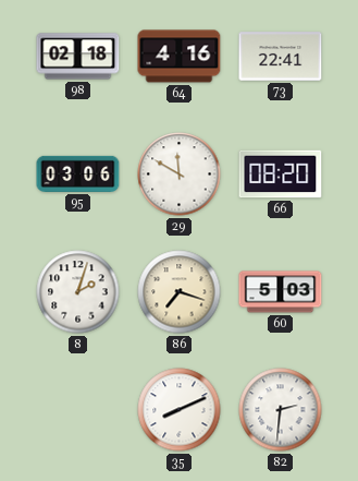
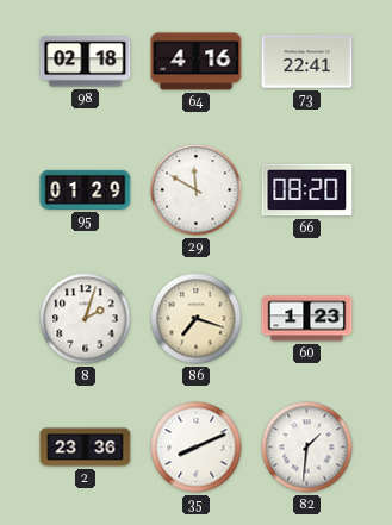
95: 03:06 -> 01:29
60: 5:03 -> 1:23
2: none -> 23:36
82: 2:31 -> 1:31
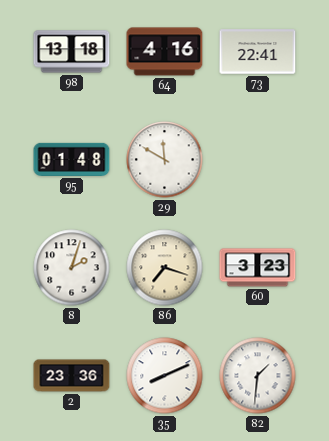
98: 02:18 -> 13:18
95: 01:29 -> 01:48
66: 08:20 -> none
60: 1:23 -> 3:23
